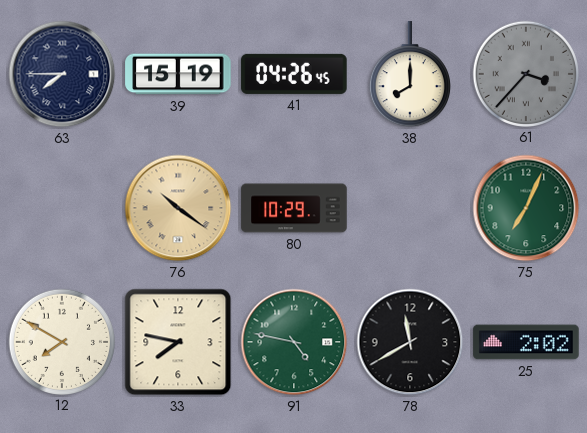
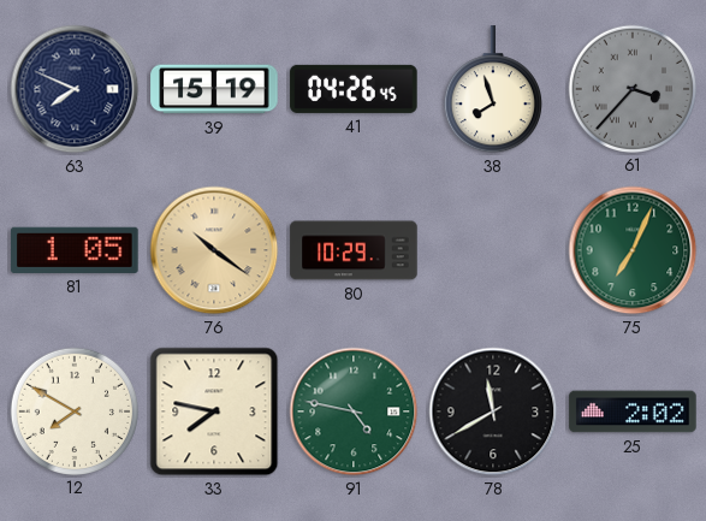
63: 7:45 -> 7:49
38: 8:00 -> 7:57
81: none -> 1:05
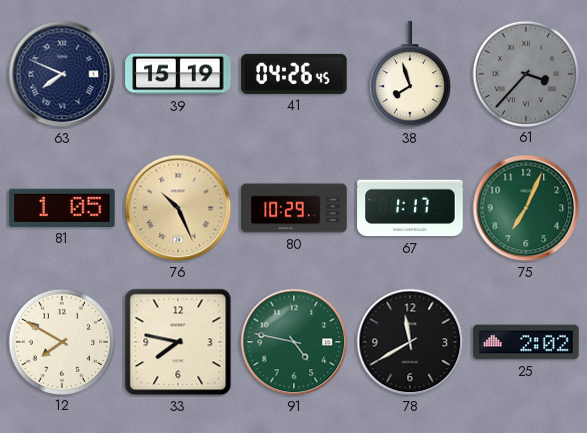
76: 10:21 -> 10:26
67: none -> 1:17
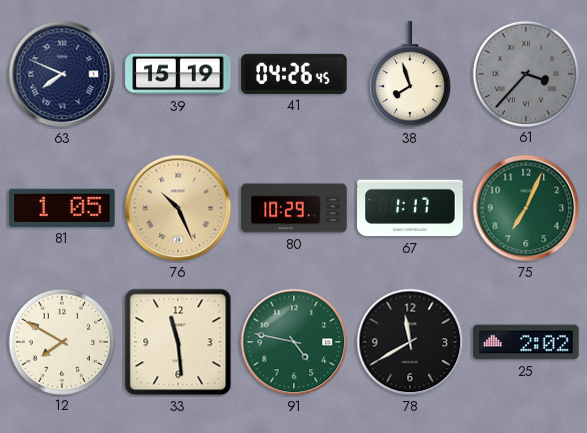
33: 7:47 -> 11:29
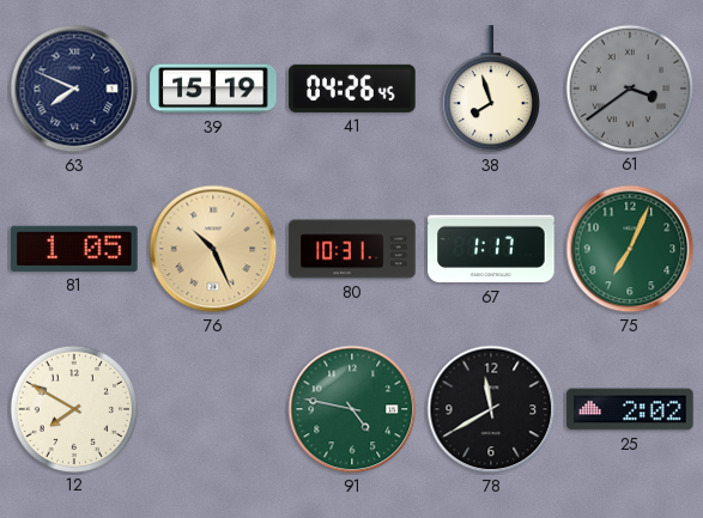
61: 3:37 -> 3:39
80: 10:29 -> 10:31
33: 11:29 -> none
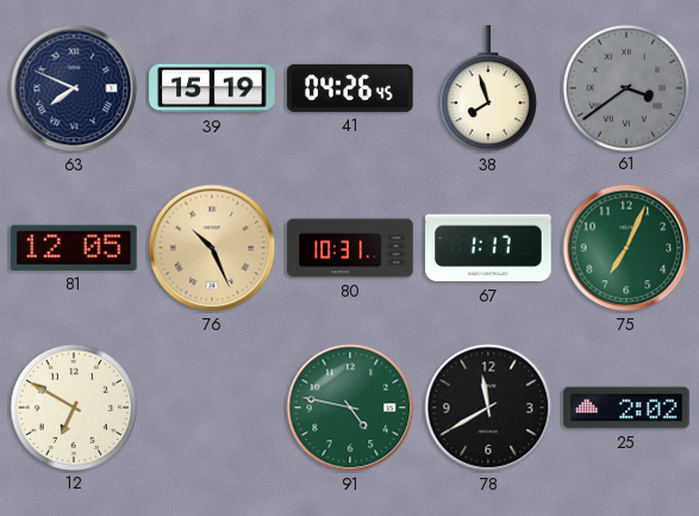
81: 1:05 -> 12:05
12: 7:50 -> 6:50
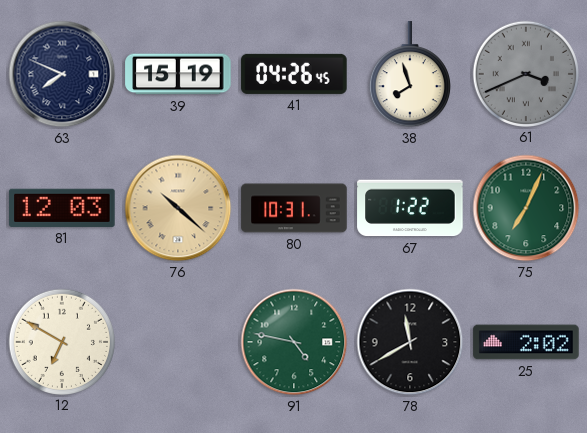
61: 3:39 -> 3:41
81: 12:05 -> 12:03
76: 10:26 -> 10:22
67: 1:17 -> 1:22
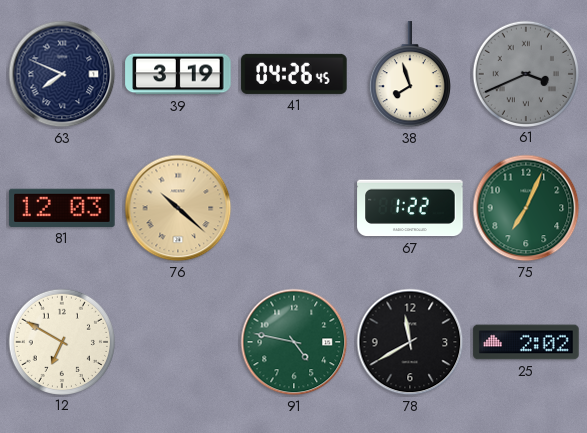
39: 15:19 -> 3:19
80: 10:31 -> none
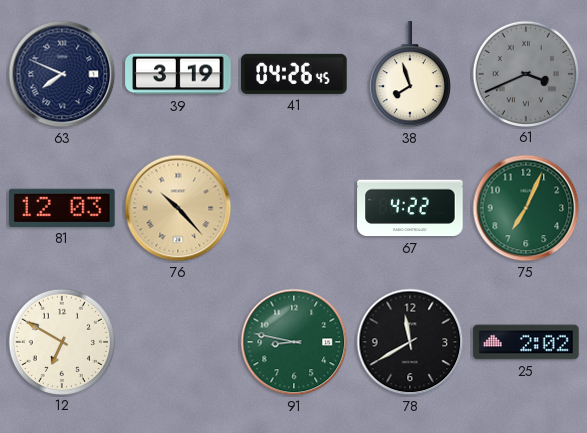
76: 10:22 -> 10:23
67: 1:22 -> 4:22
91: 4:47 -> 8:47
